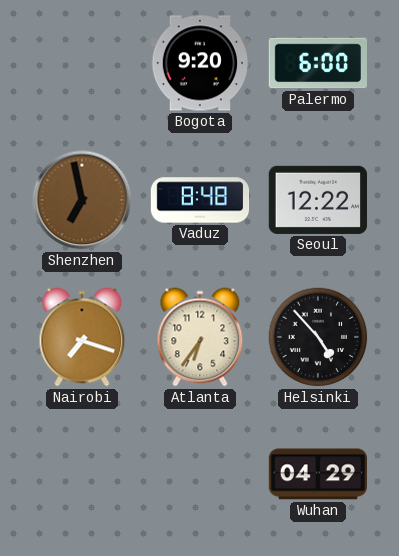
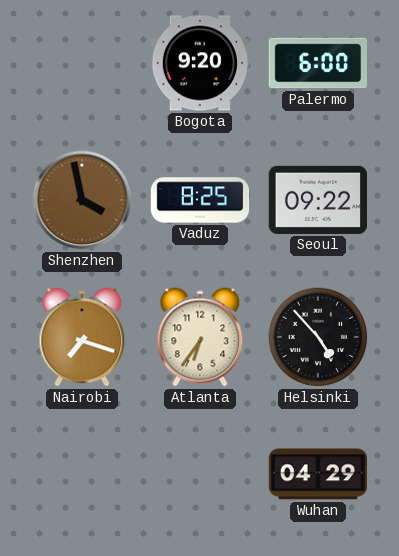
Shenzhen: 6:58 -> 3:58
Vaduz: 8:48 -> 8:25
Seoul: 12:22 -> 09:22
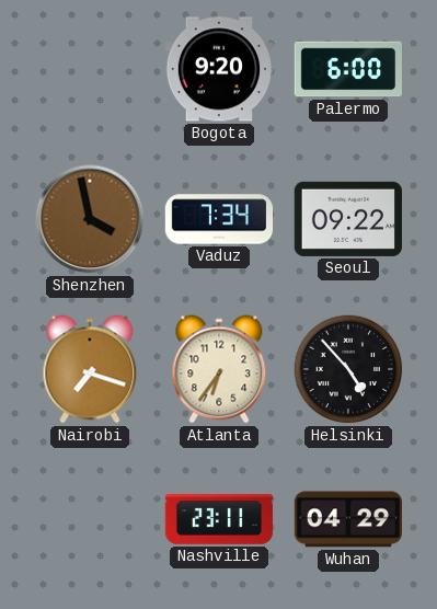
Vaduz: 8:25 -> 7:34
Nashville: none -> 23:11
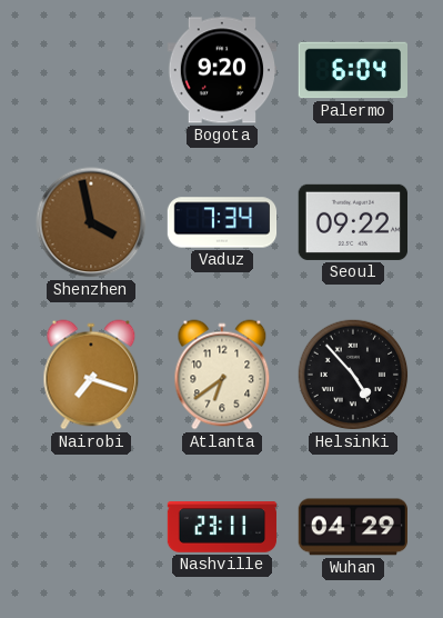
Palermo: 6:00 -> 6:04
Atlanta: 6:36 -> 6:39
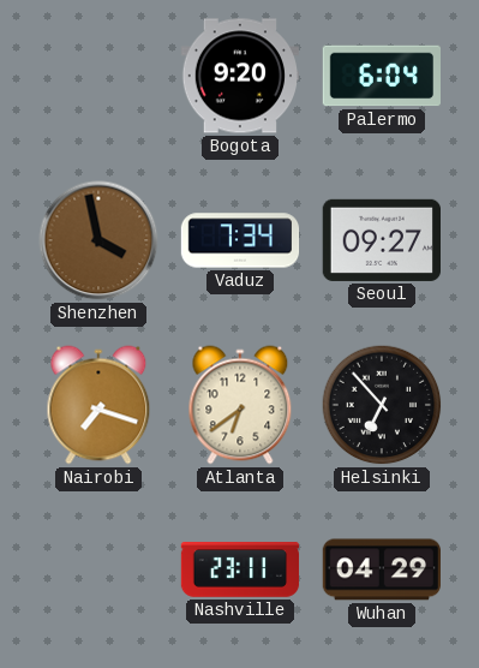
Seoul: 09:22 -> 09:27
Helsinki: 4:53 -> 6:53
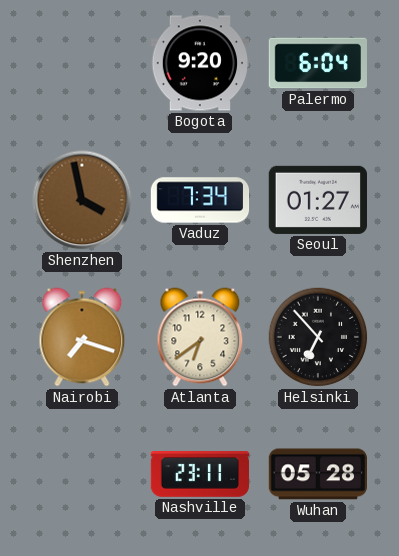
Seoul: 09:27 -> 01:27
Wuhan: 04:29 -> 05:28
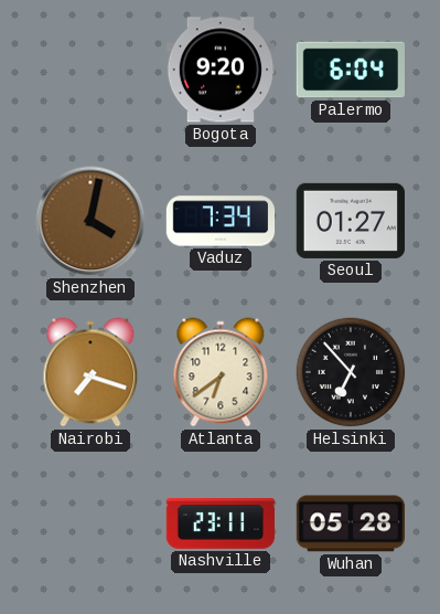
Shenzhen: 3:58 -> 4:02
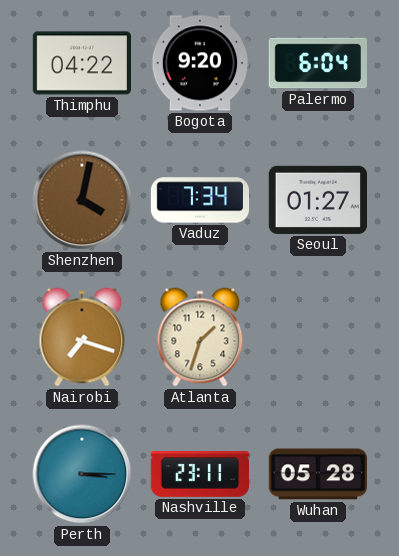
Thimphu: none -> 04:22
Atlanta: 6:39 -> 1:33
Helsinki: 6:53 -> none
Perth: none -> 3:15
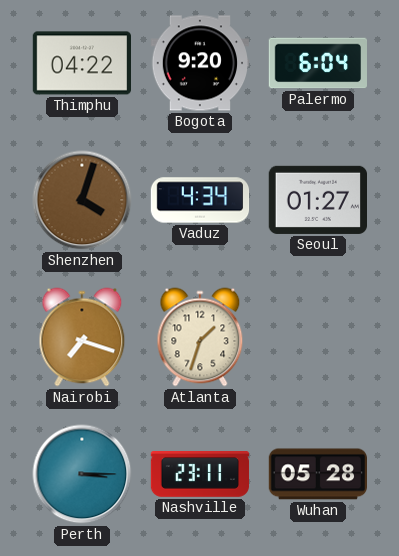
Shenzhen: 4:02 -> 4:03
Vaduz: 7:34 -> 4:34
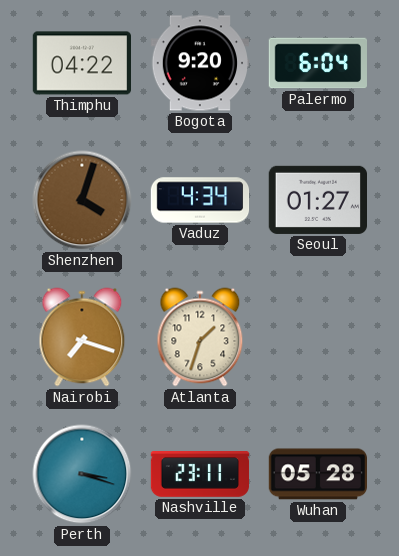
Perth: 3:15 -> 3:18
